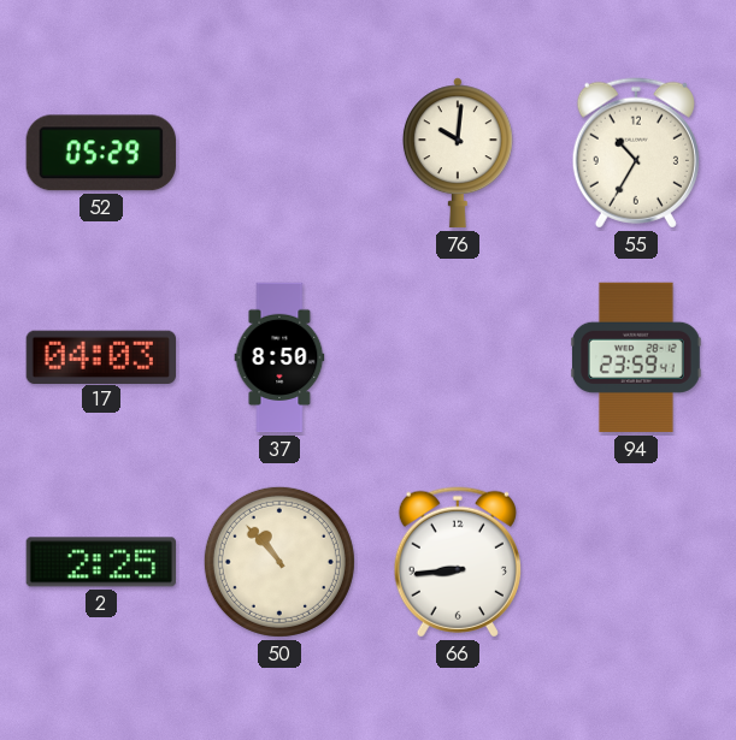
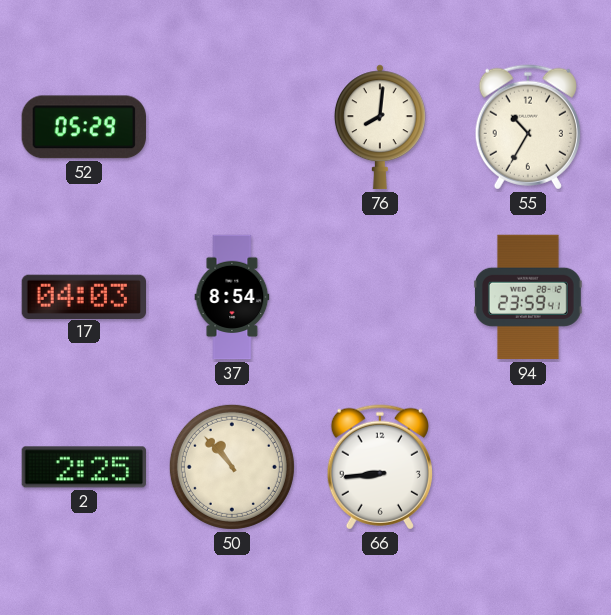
76: 10:01 -> 8:01
37: 8:50 -> 8:54
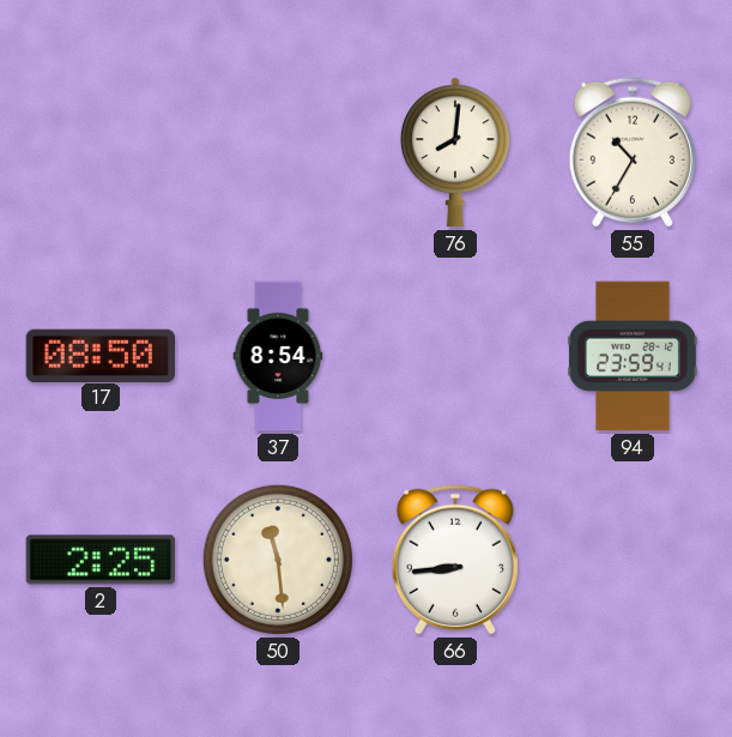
52: 05:29 -> none
17: 04:03 -> 08:50
50: 10:53 -> 11:29
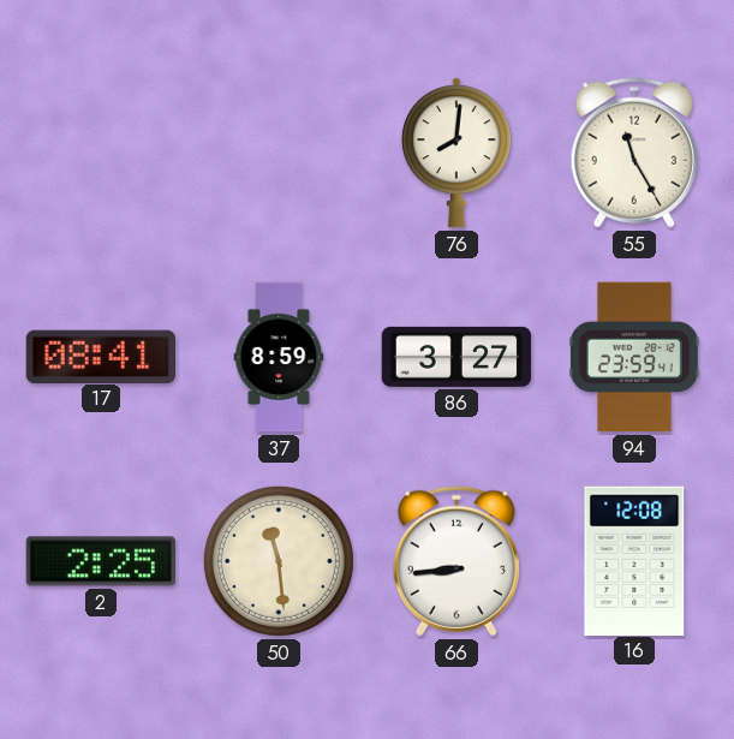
55: 10:35 -> 11:25
17: 08:50 -> 08:41
37: 8:54 -> 8:59
86: none -> 3:27
16: none -> 12:08
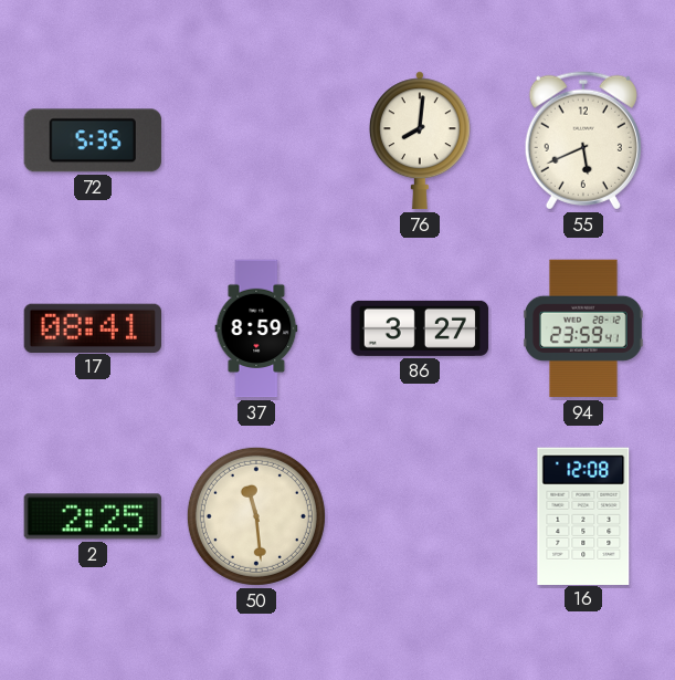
72: none -> 5:35
55: 11:25 -> 5:41
66: 8:44 -> none
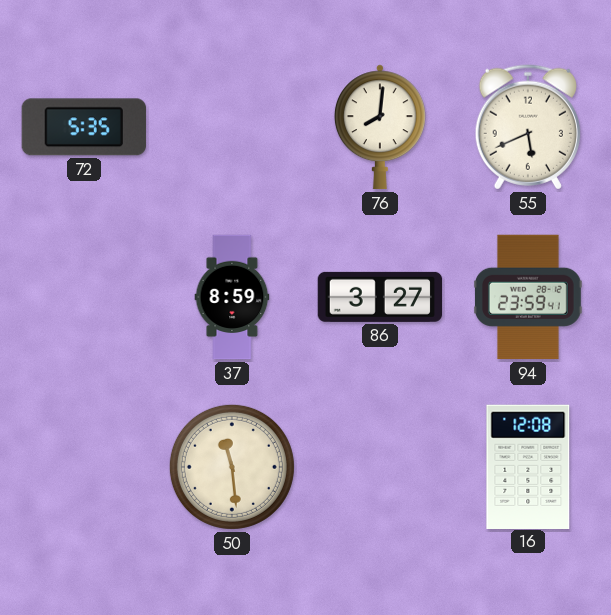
17: 08:41 -> none
2: 2:25 -> none
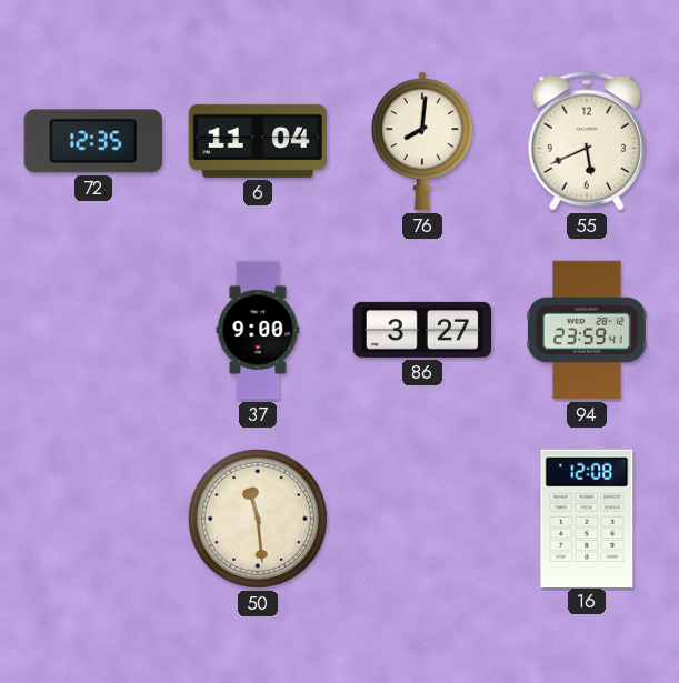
72: 5:35 -> 12:35
6: none -> 11:04
37: 8:59 -> 9:00
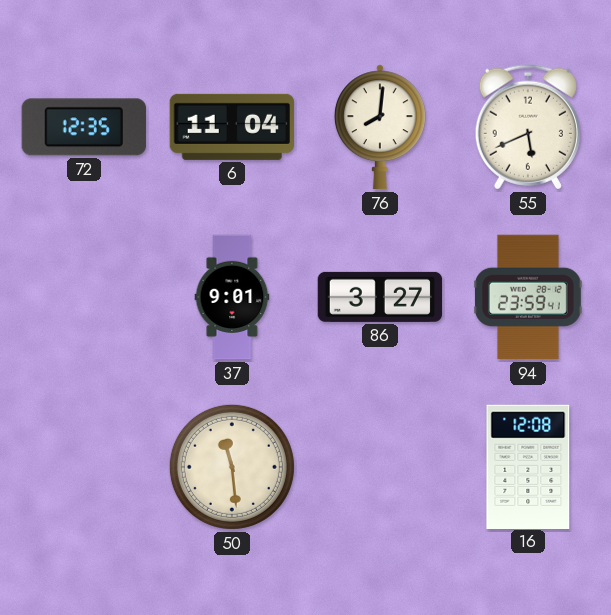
37: 9:00 -> 9:01
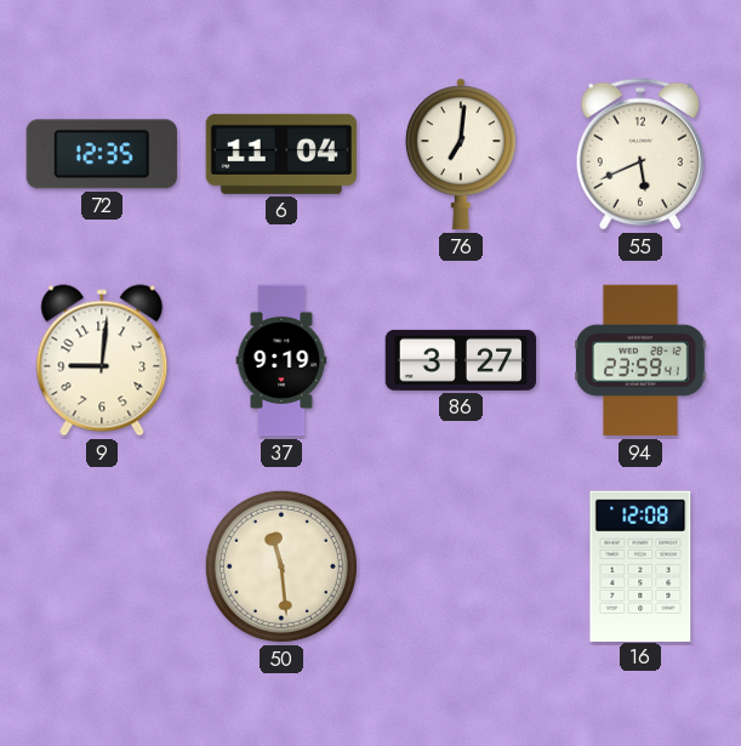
76: 8:01 -> 7:01
9: none -> 9:01
37: 9:01 -> 9:19
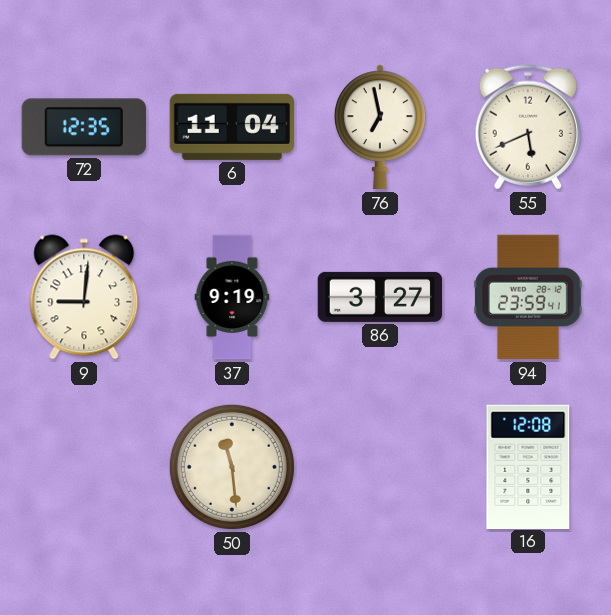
76: 7:01 -> 6:58
